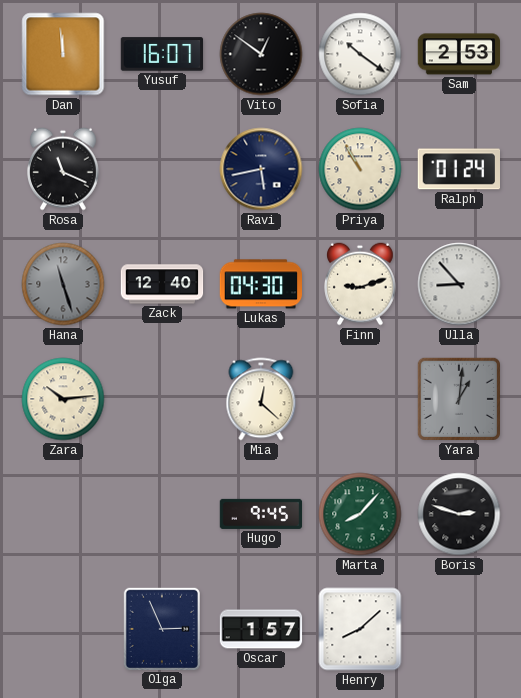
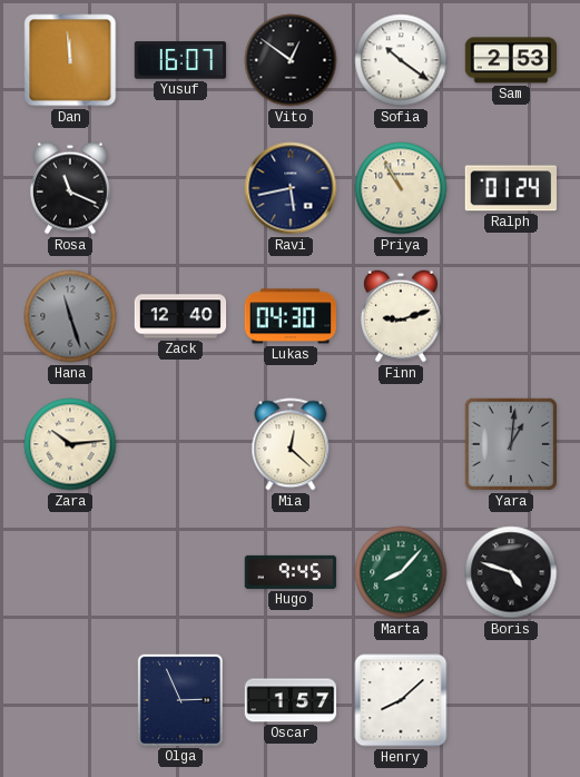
Ulla: 8:53 -> none
Boris: 2:48 -> 4:48
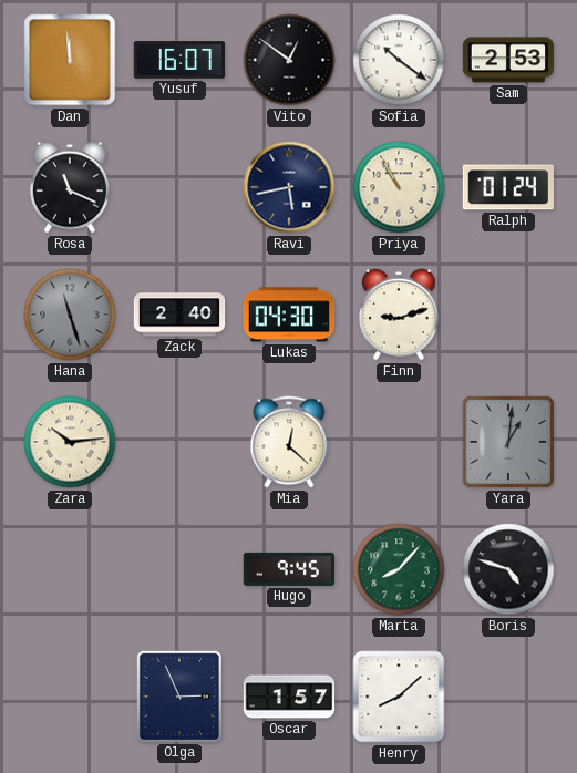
Zack: 12:40 -> 2:40
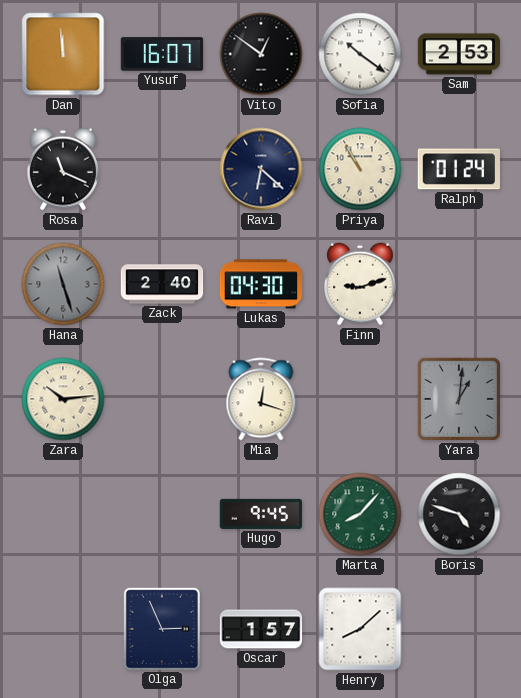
Ravi: 5:43 -> 6:22
Mia: 12:22 -> 12:18
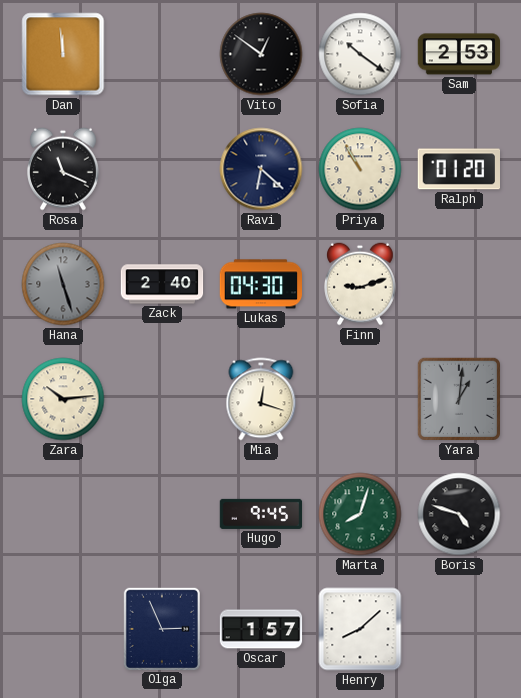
Yusuf: 16:07 -> none
Ralph: 01:24 -> 01:20
Marta: 8:07 -> 8:03
